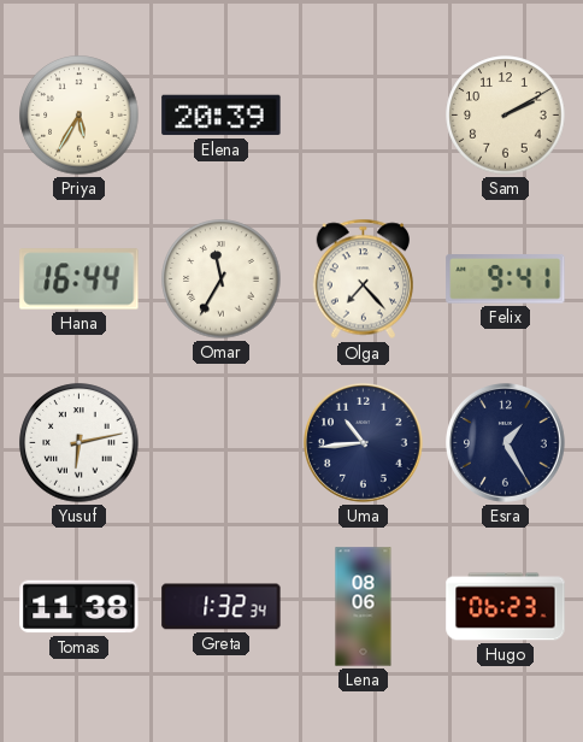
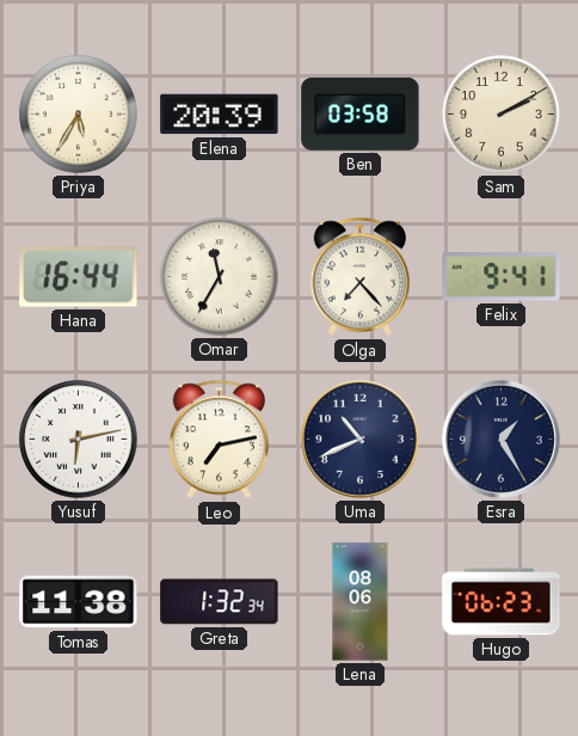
Ben: none -> 03:58
Leo: none -> 7:13
Uma: 10:44 -> 10:41
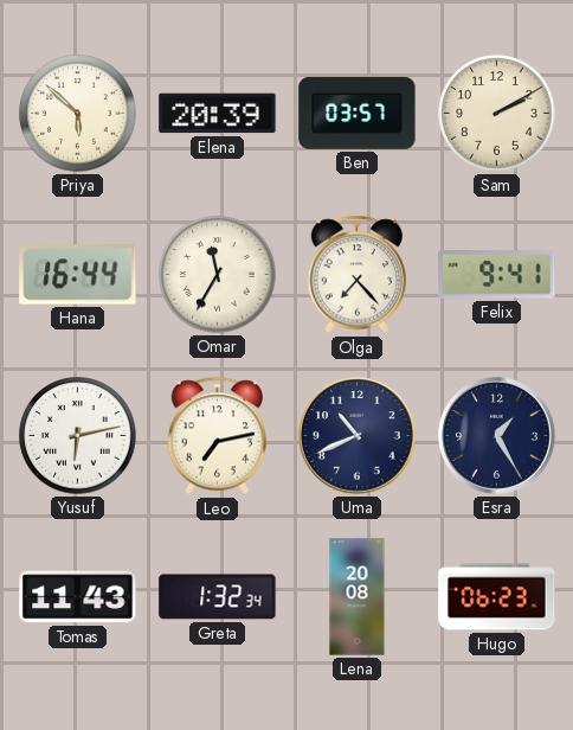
Priya: 5:35 -> 5:52
Ben: 03:58 -> 03:57
Tomas: 11:38 -> 11:43
Lena: 08:06 -> 20:08
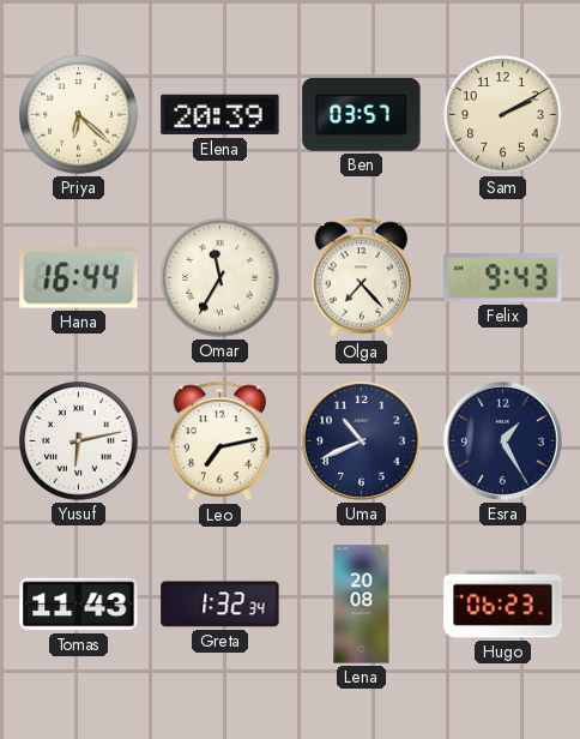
Priya: 5:52 -> 6:22
Felix: 9:41 -> 9:43
